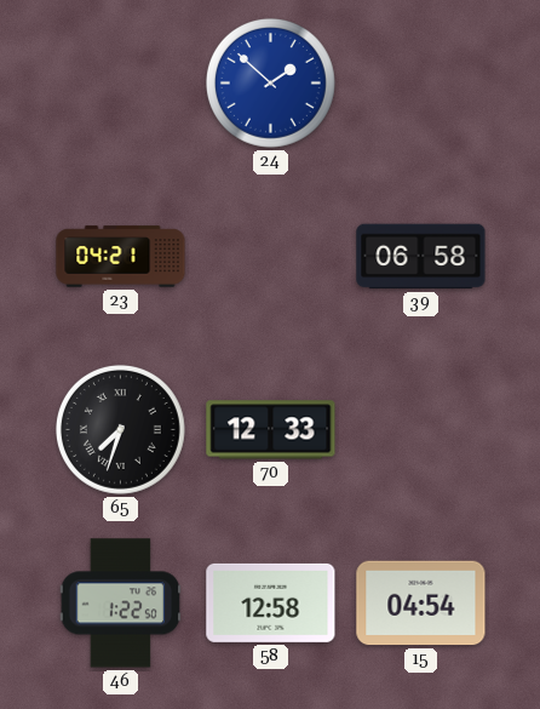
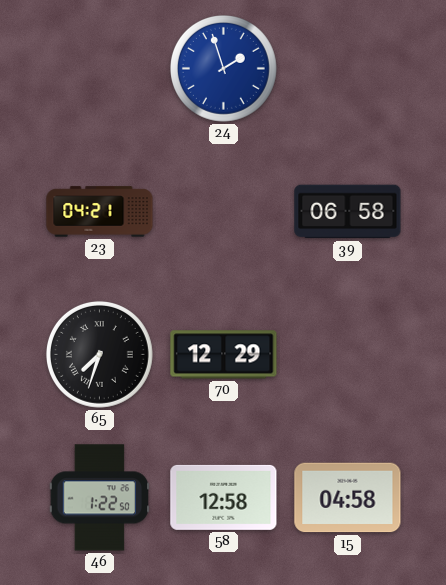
24: 1:52 -> 1:57
70: 12:33 -> 12:29
15: 04:54 -> 04:58
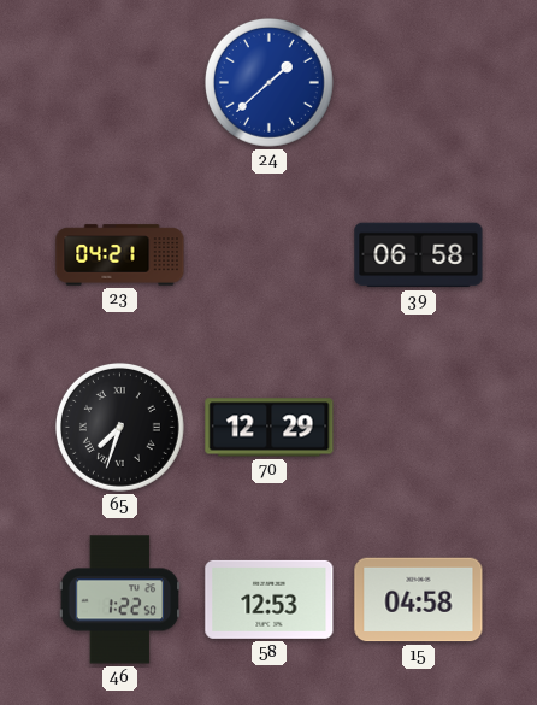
24: 1:57 -> 1:38
58: 12:58 -> 12:53
